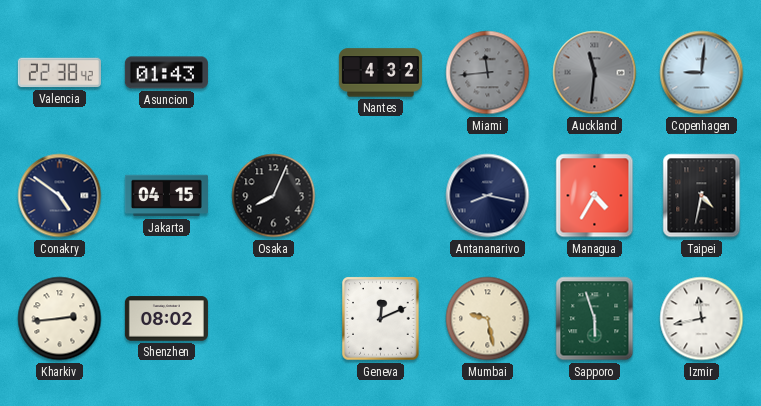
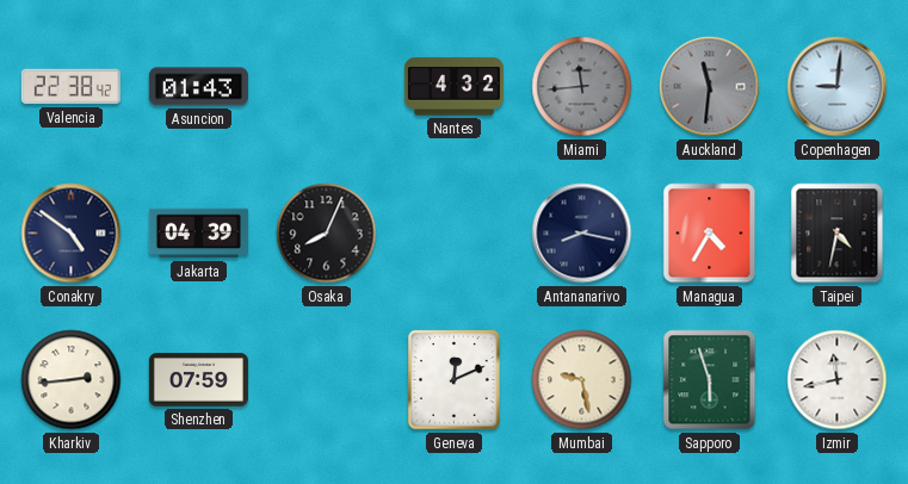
Jakarta: 04:15 -> 04:39
Shenzhen: 08:02 -> 07:59
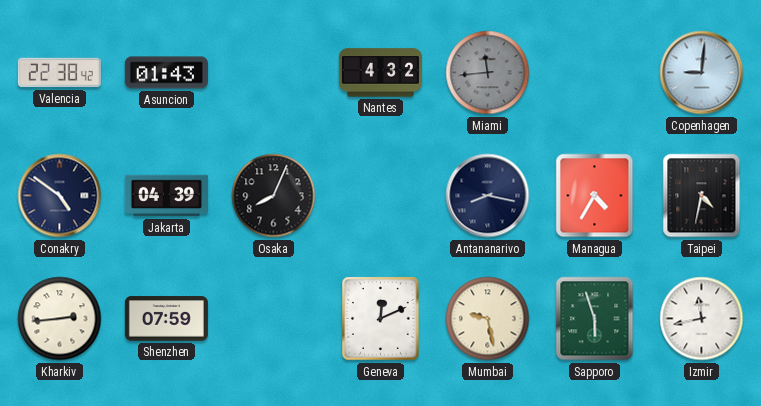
Auckland: 11:31 -> none
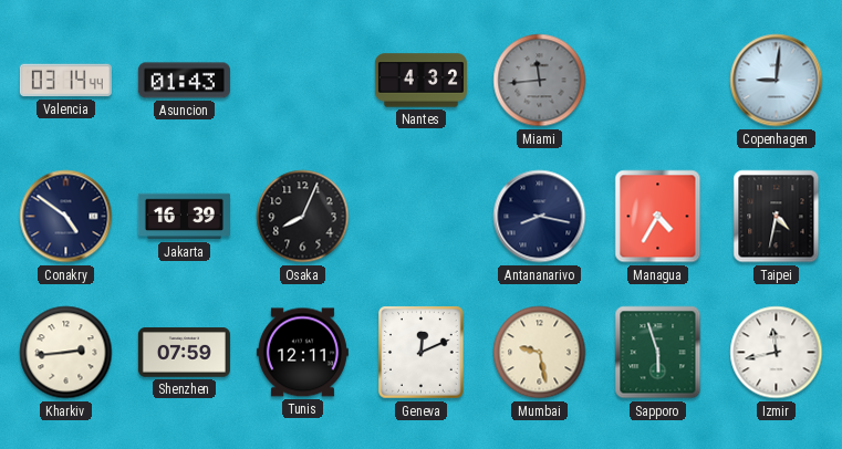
Valencia: 22:38 -> 03:14
Jakarta: 04:39 -> 16:39
Tunis: none -> 12:11
